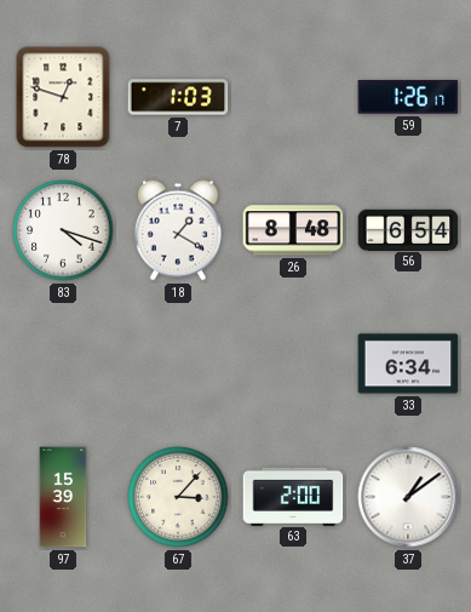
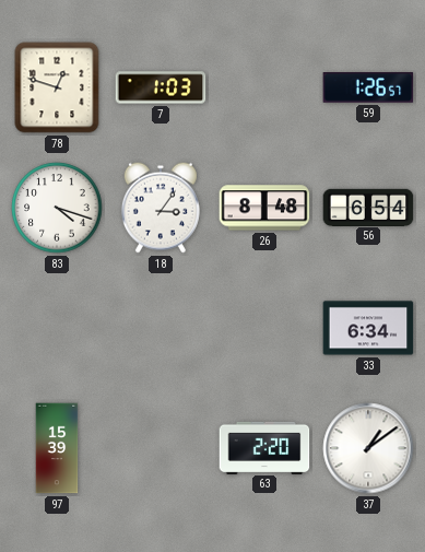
59: 1:26:17 -> 1:26:57
18: 1:20 -> 3:06
67: 3:07 -> none
63: 2:00 -> 2:20
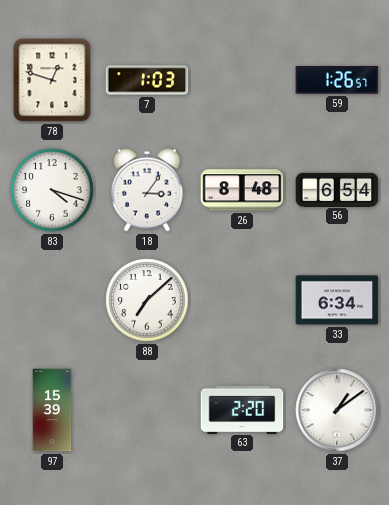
88: none -> 7:08
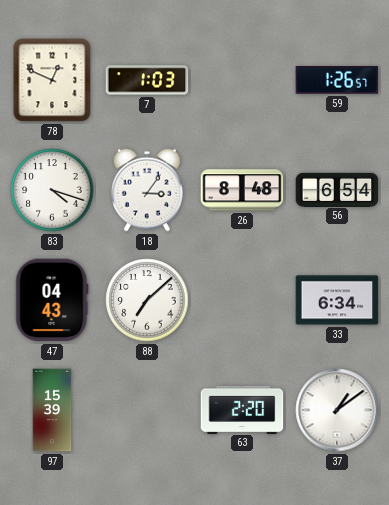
78: 12:48 -> 12:49
47: none -> 04:43
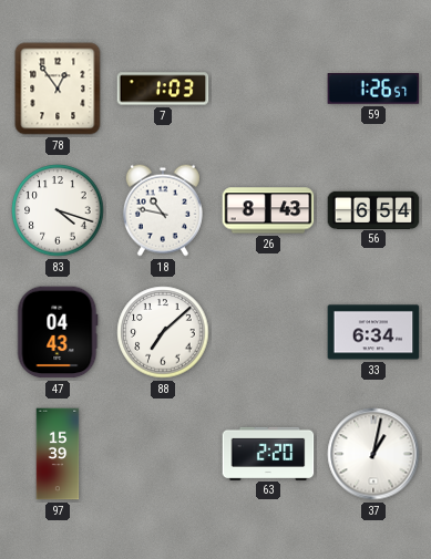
78: 12:49 -> 12:54
18: 3:06 -> 10:47
26: 8:48 -> 8:43
37: 1:09 -> 1:02
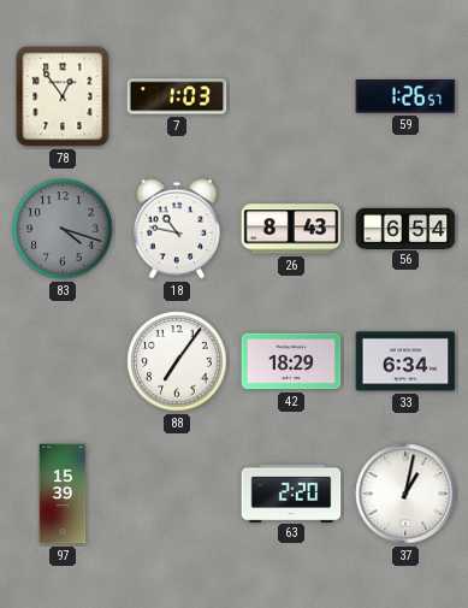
83 dial: white -> grey
47: 04:43 -> none
88: 7:08 -> 7:06
42: none -> 18:29
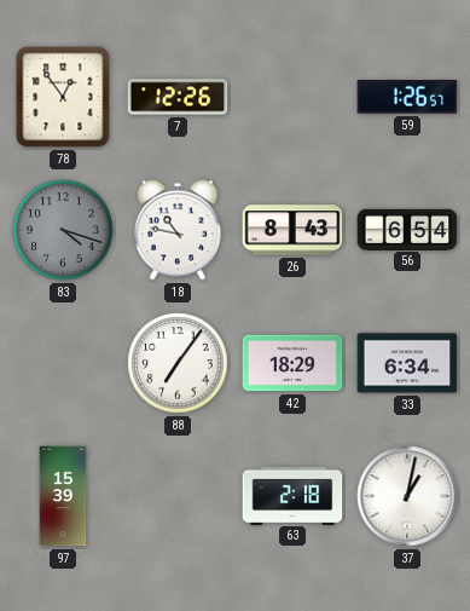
7: 1:03 -> 12:26
63: 2:20 -> 2:18
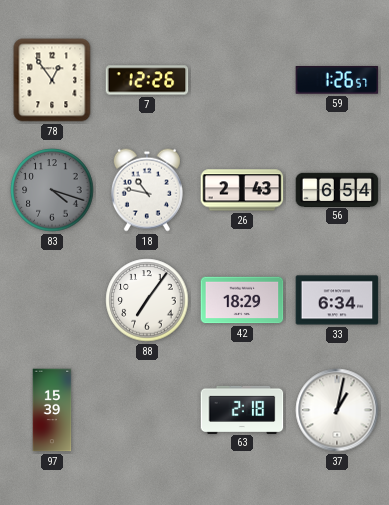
26: 8:43 -> 2:43
